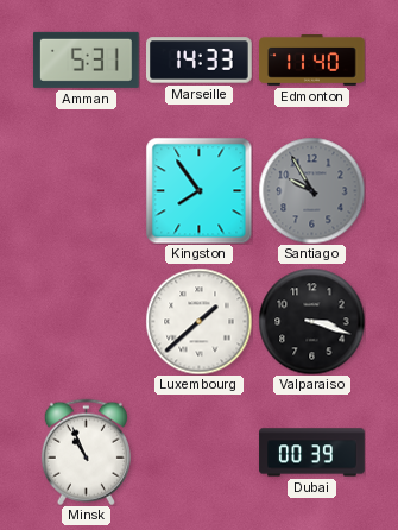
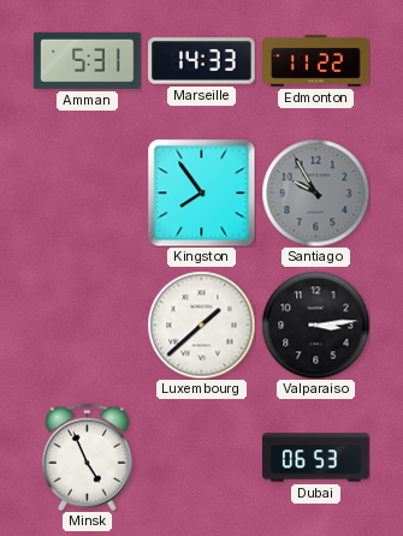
Edmonton: 11:40 -> 11:22
Valparaiso: 3:18 -> 3:14
Minsk: 10:56 -> 4:56
Dubai: 00:39 -> 06:53
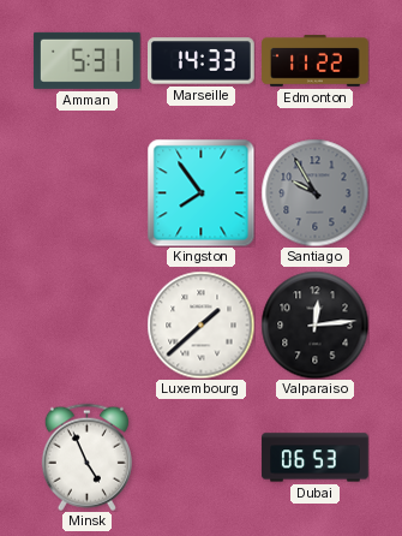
Valparaiso: 3:14 -> 12:14
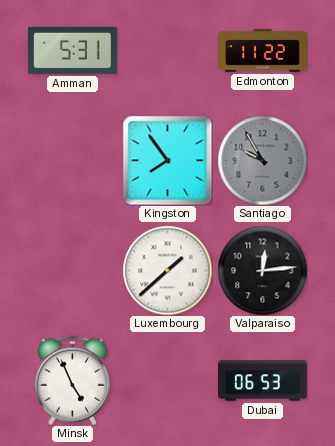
Marseille: 14:33 -> none
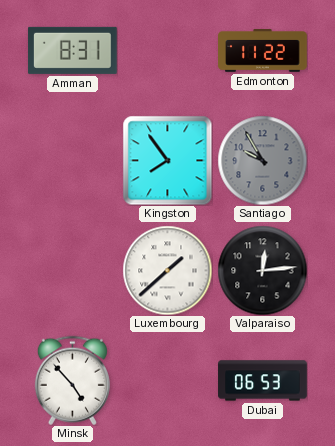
Amman: 5:31 -> 8:31
Minsk: 4:56 -> 4:53
